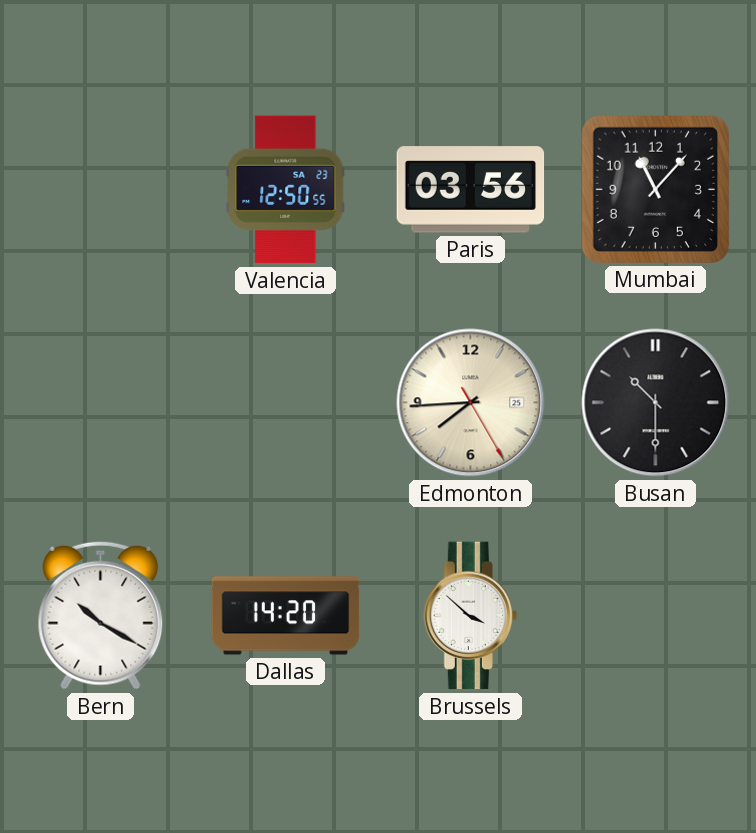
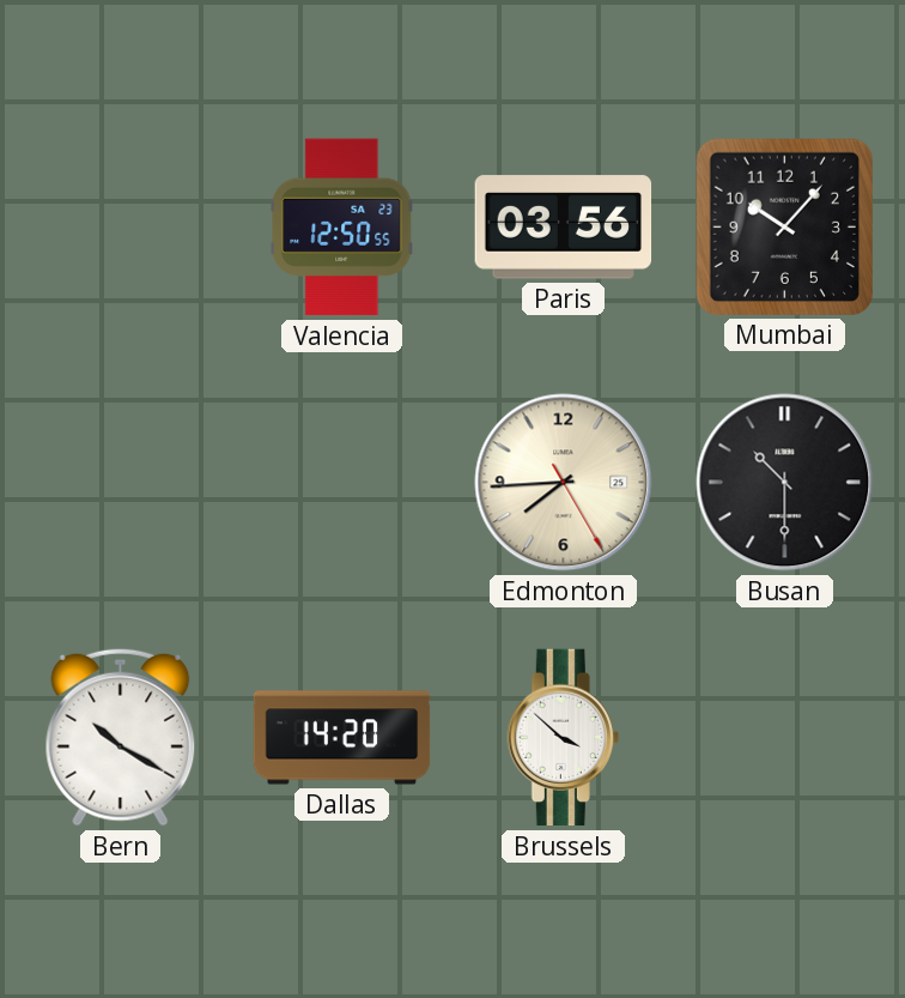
Mumbai: 11:07 -> 10:07
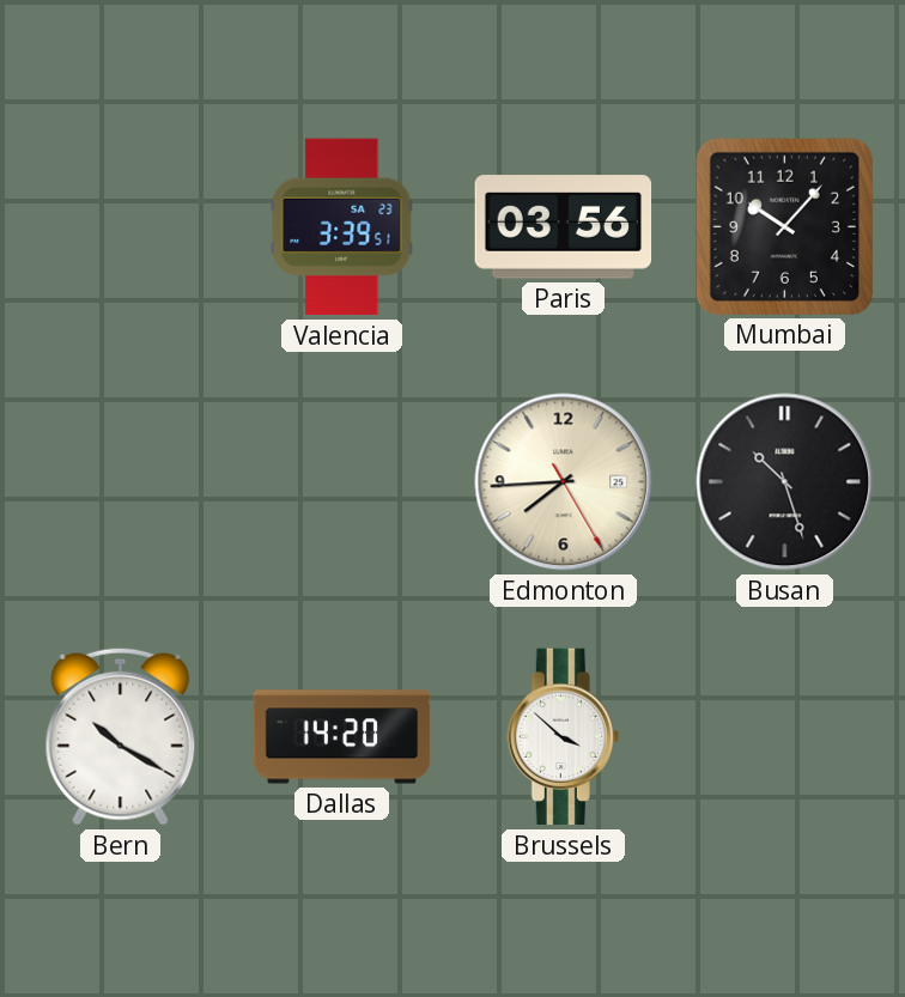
Valencia: 12:50 -> 3:39
Busan: 10:30 -> 10:27
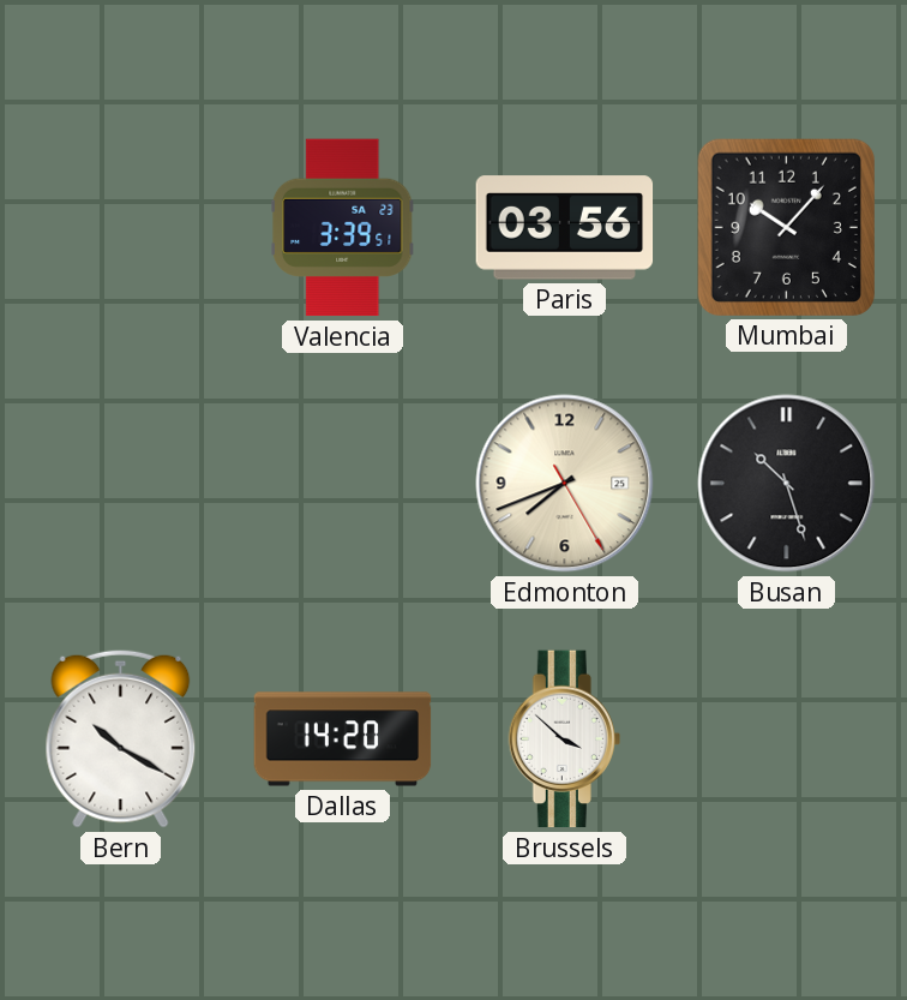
Edmonton: 7:44 -> 7:41
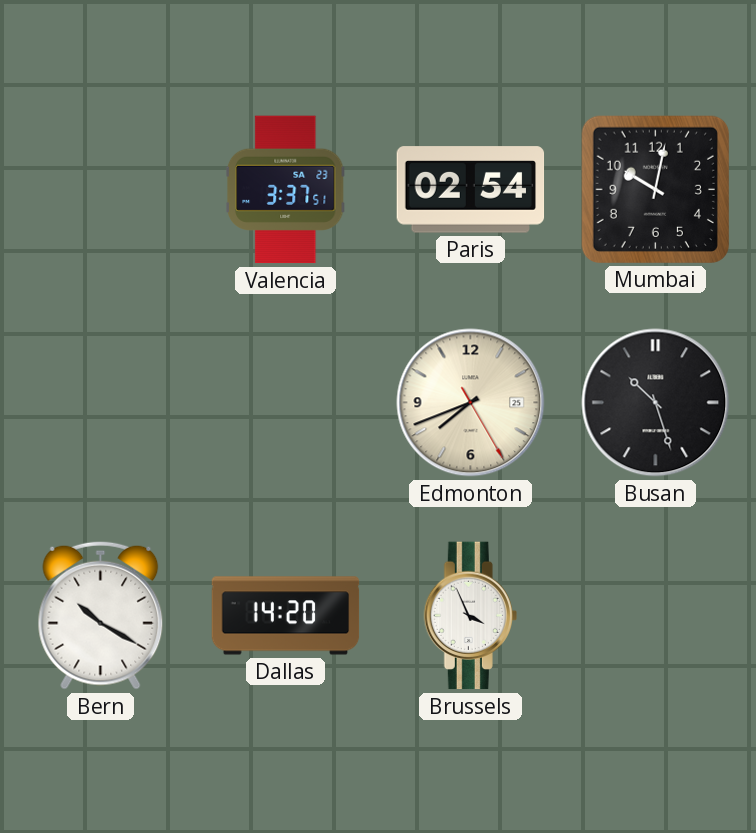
Valencia: 3:39 -> 3:37
Paris: 03:56 -> 02:54
Mumbai: 10:07 -> 10:02
Brussels: 3:52 -> 3:56
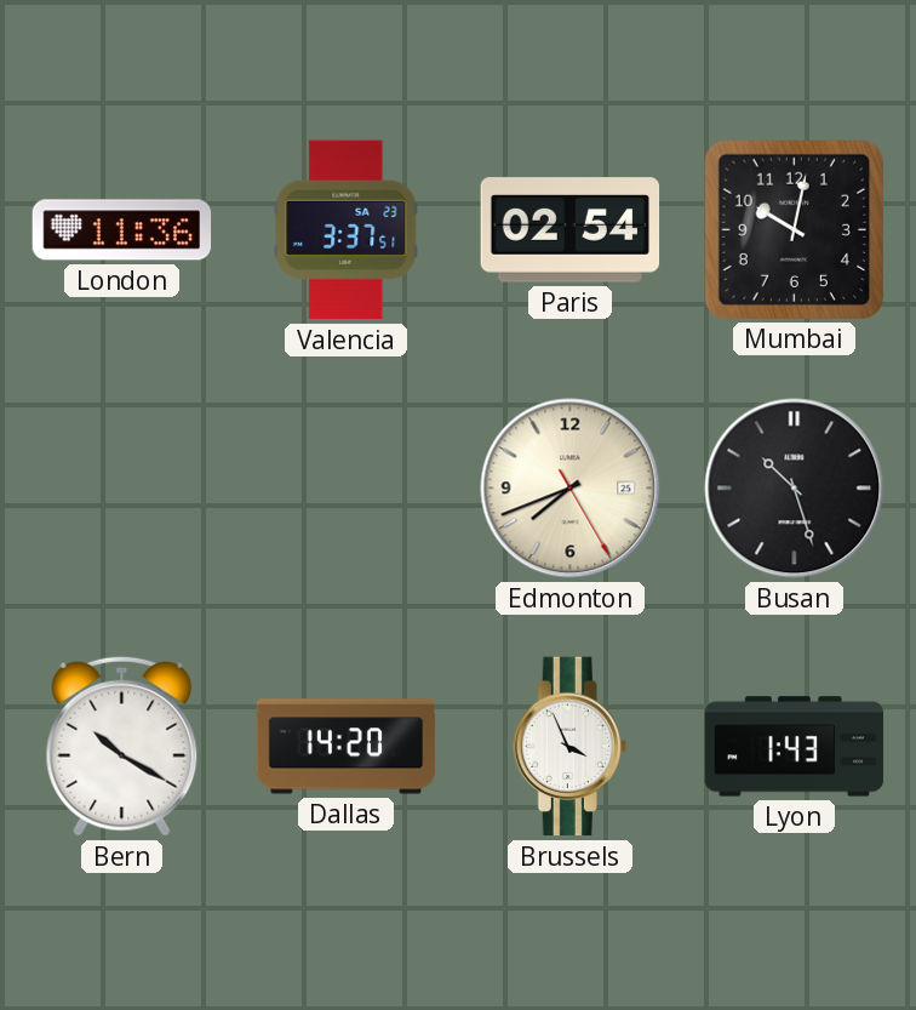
London: none -> 11:36
Lyon: none -> 1:43
